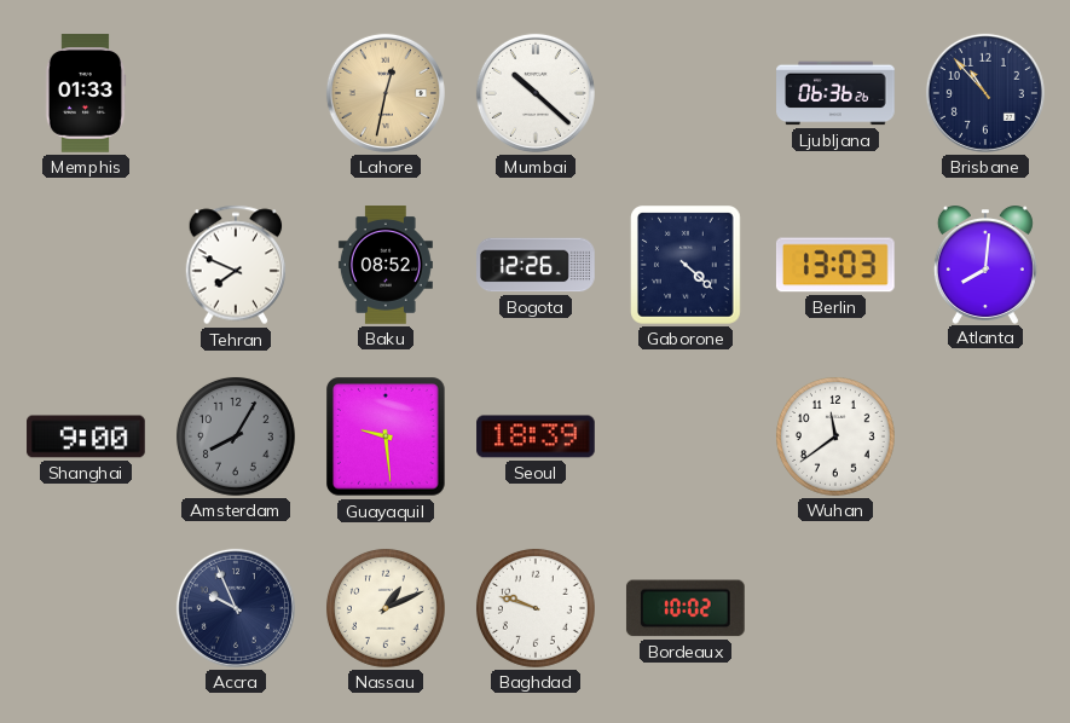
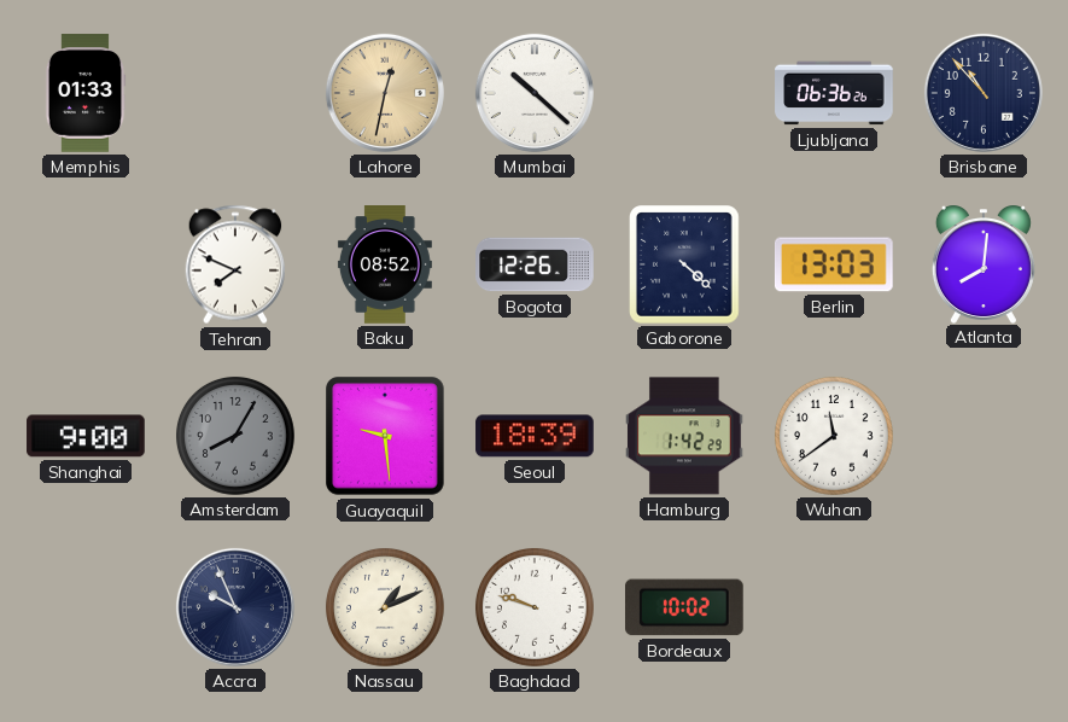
Hamburg: none -> 1:42
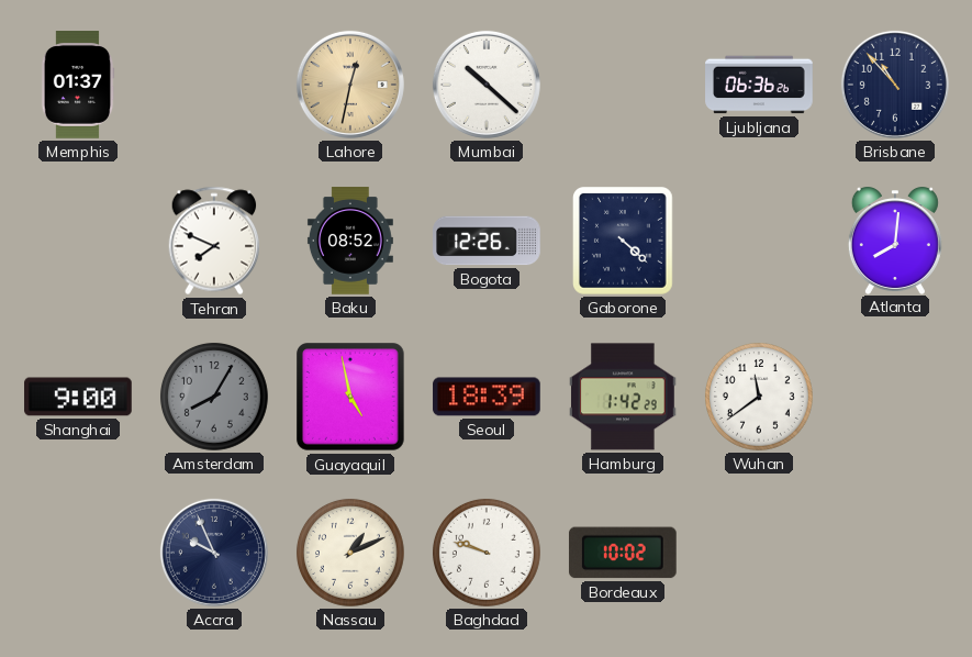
Memphis: 01:33 -> 01:37
Berlin: 13:03 -> none
Guayaquil: 9:29 -> 4:58
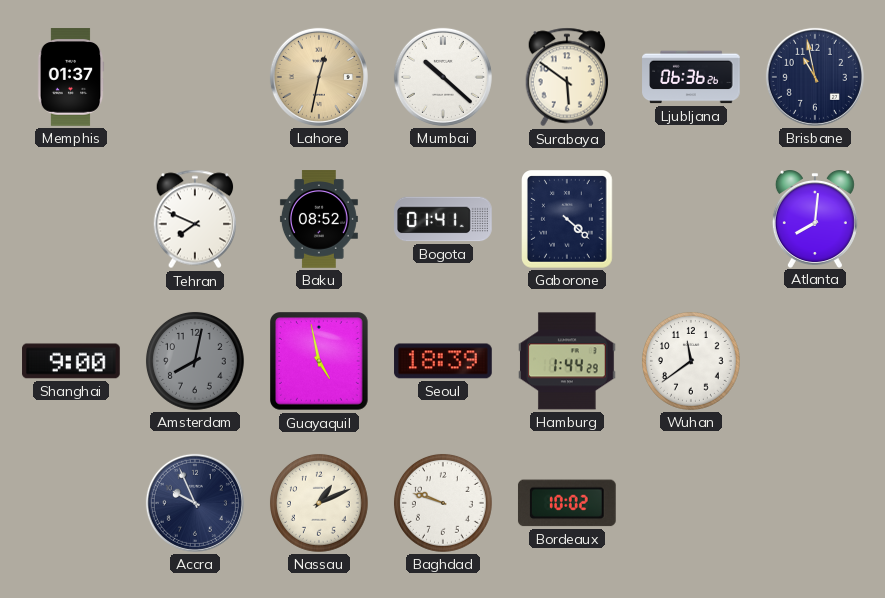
Surabaya: none -> 5:51
Brisbane: 10:53 -> 10:58
Bogota: 12:26 -> 01:41
Amsterdam: 8:05 -> 8:02
Hamburg: 1:42 -> 1:44
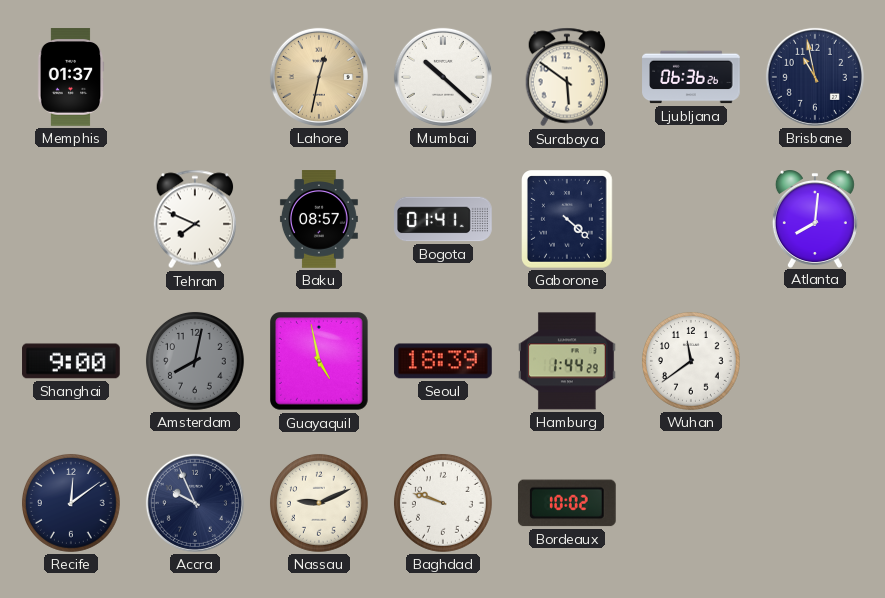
Baku: 08:52 -> 08:57
Recife: none -> 12:09
Nassau: 1:11 -> 9:11
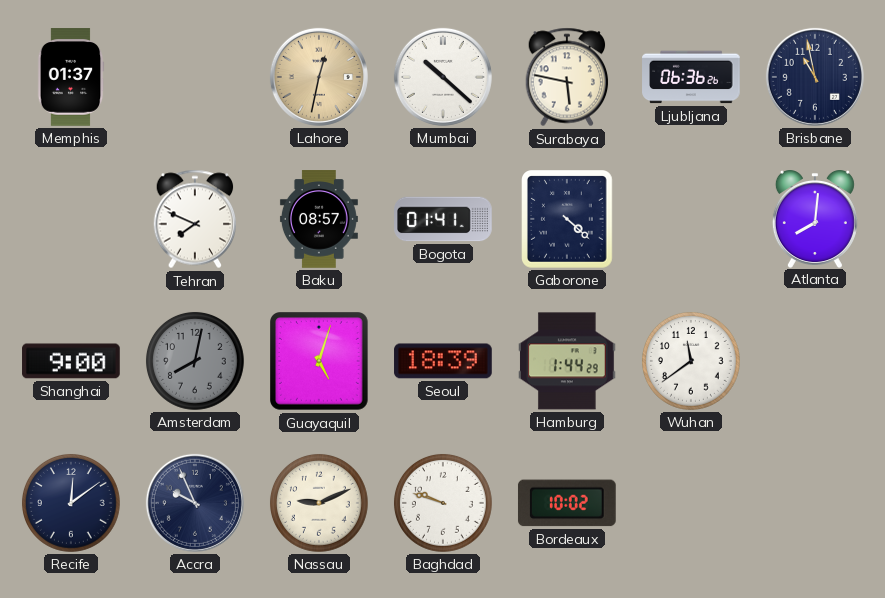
Surabaya: 5:51 -> 5:47
Guayaquil: 4:58 -> 5:03
